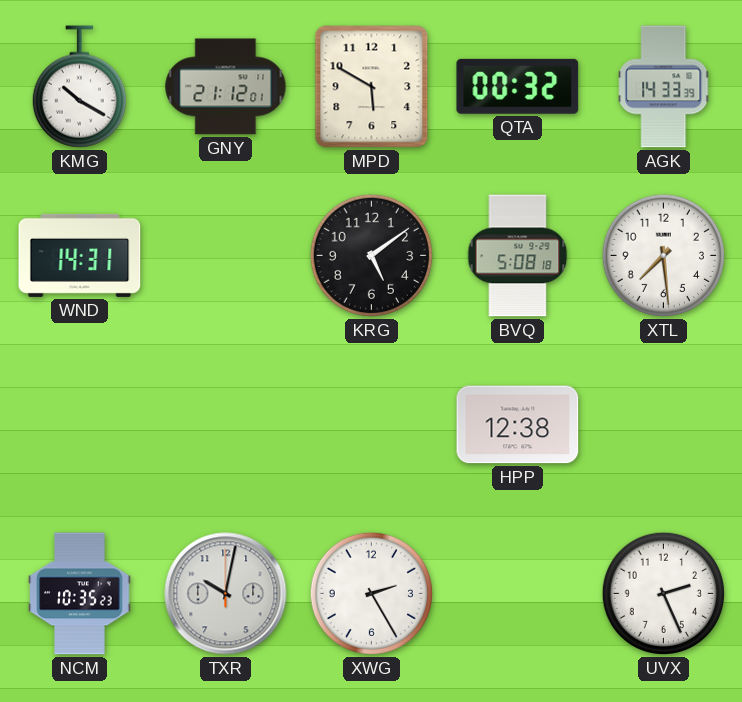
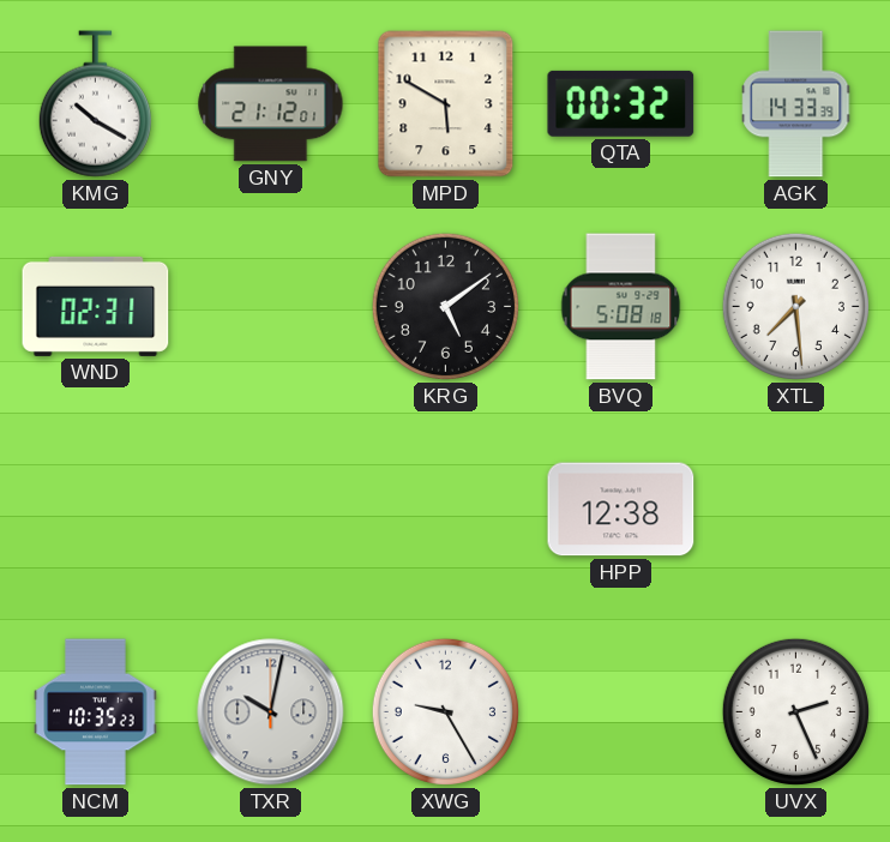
WND: 14:31 -> 02:31
XWG: 2:25 -> 9:25
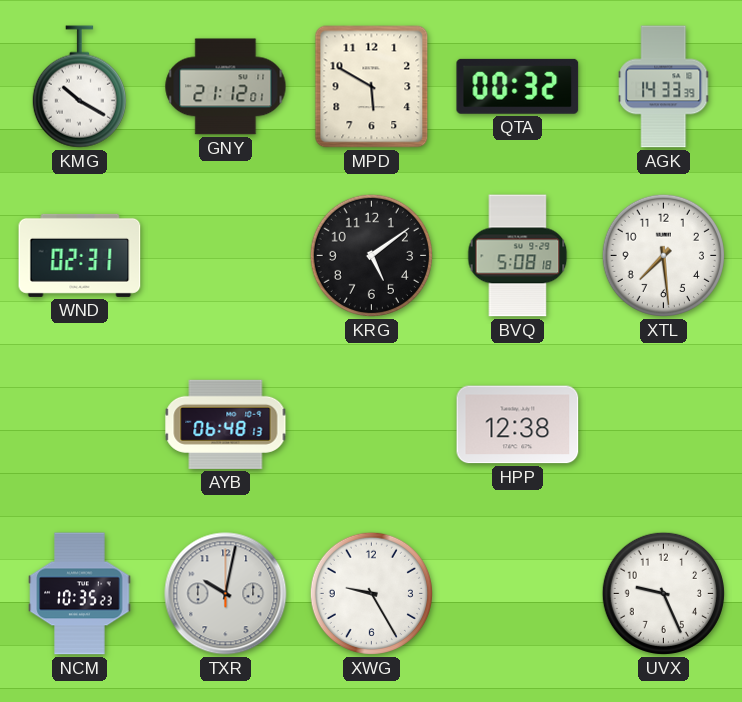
AYB: none -> 06:48
UVX: 2:26 -> 9:26
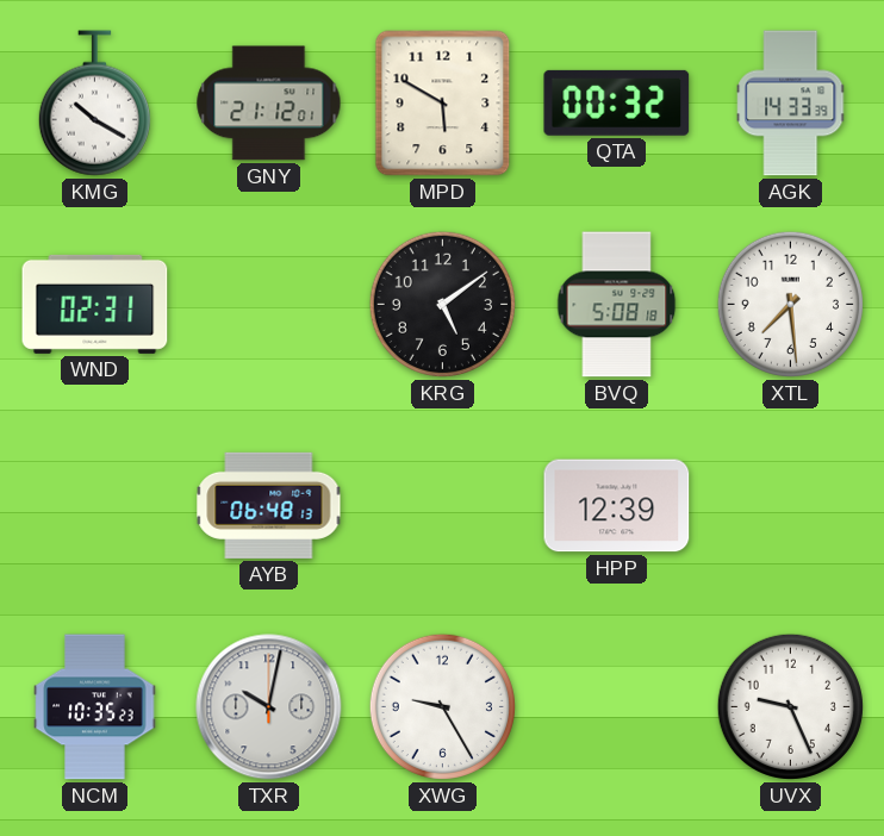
HPP: 12:38 -> 12:39
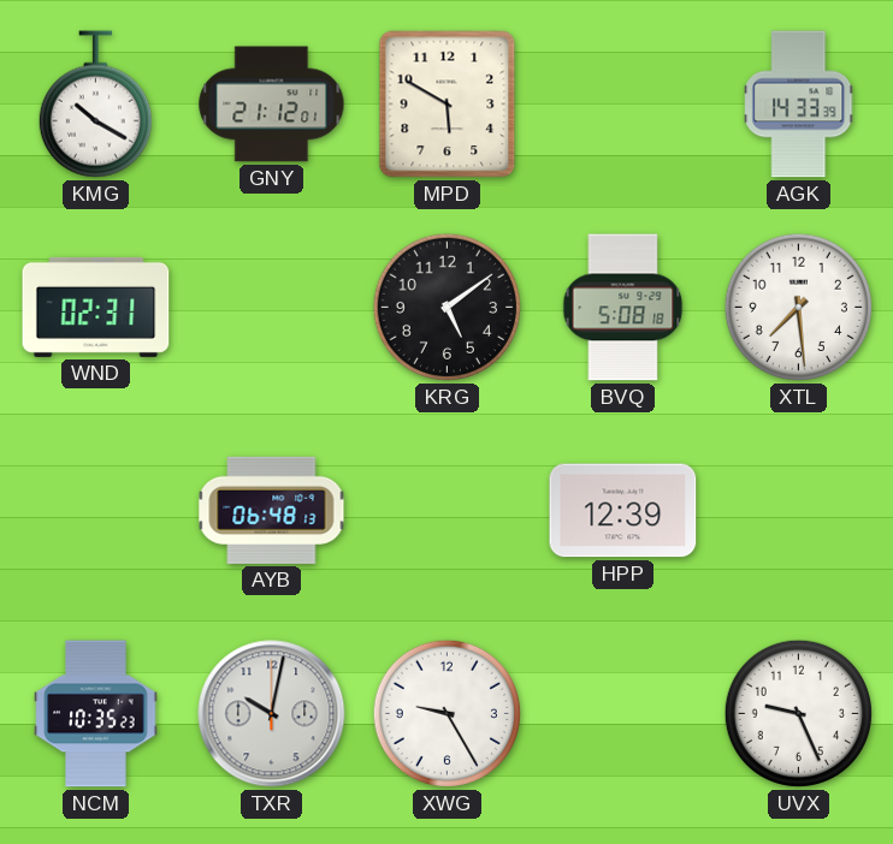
QTA: 00:32 -> none
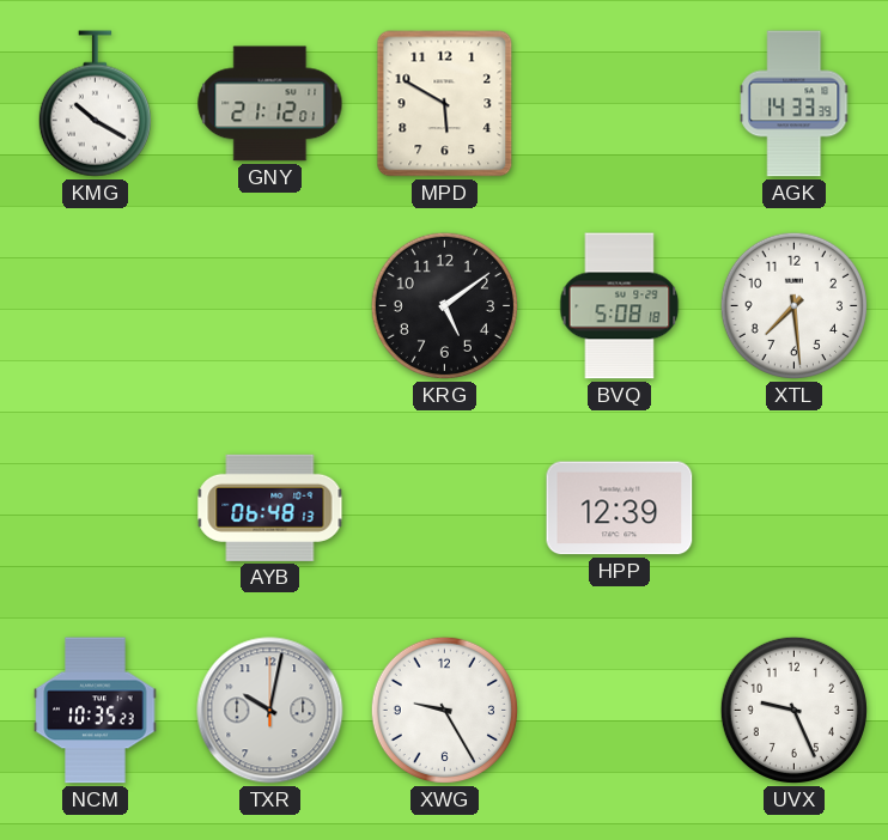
WND: 02:31 -> none
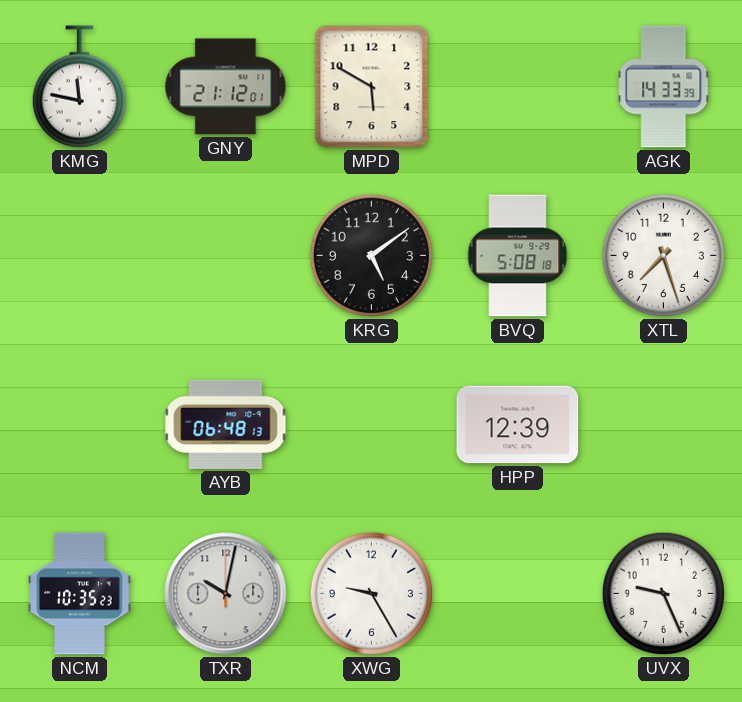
KMG: 10:20 -> 11:47
XTL: 7:29 -> 7:27
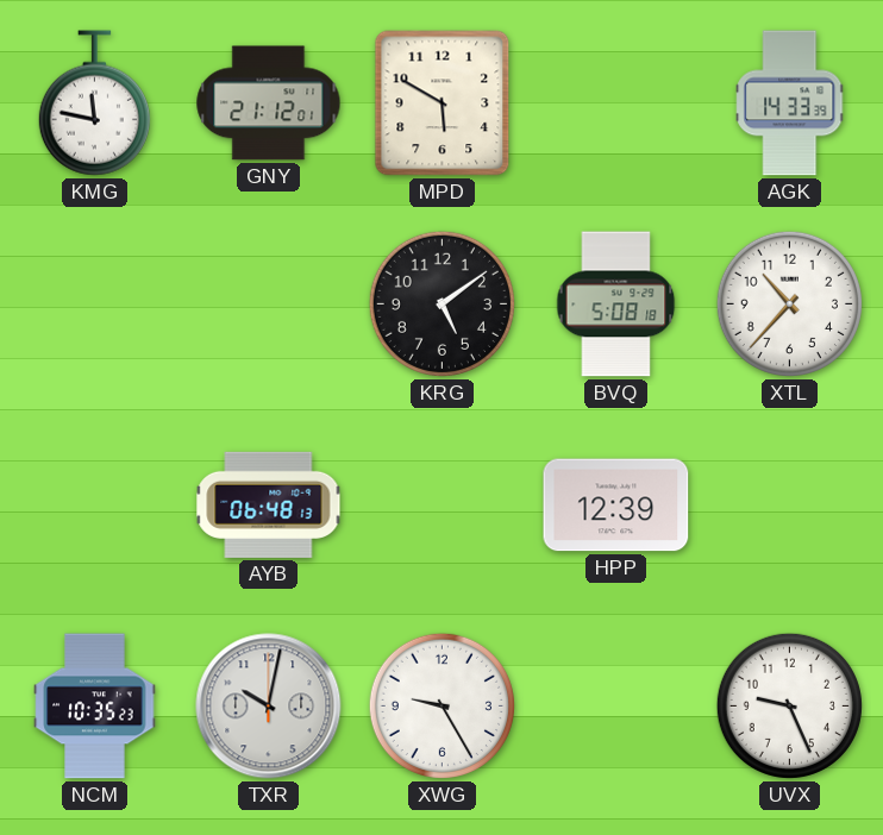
XTL: 7:27 -> 10:37
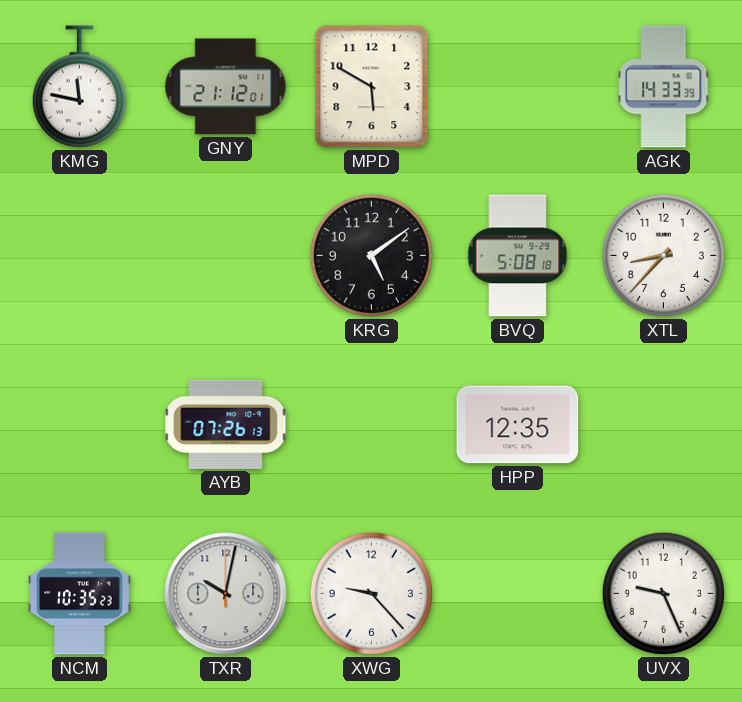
XTL: 10:37 -> 8:37
AYB: 06:48 -> 07:26
HPP: 12:39 -> 12:35
XWG: 9:25 -> 9:23
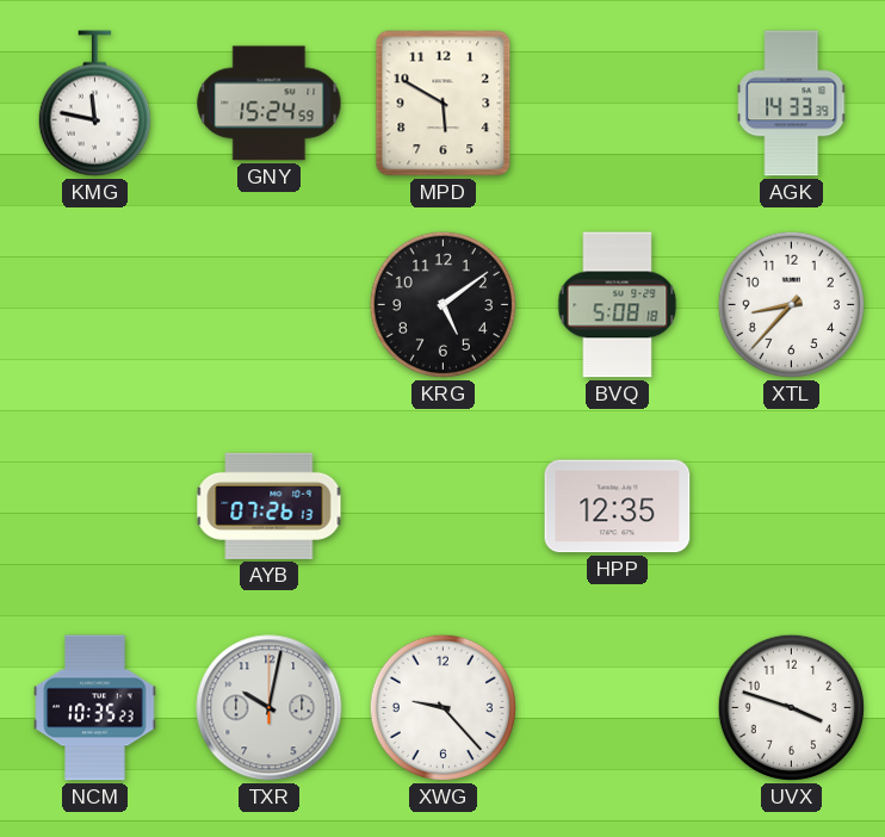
GNY: 21:12 -> 15:24
UVX: 9:26 -> 3:48
